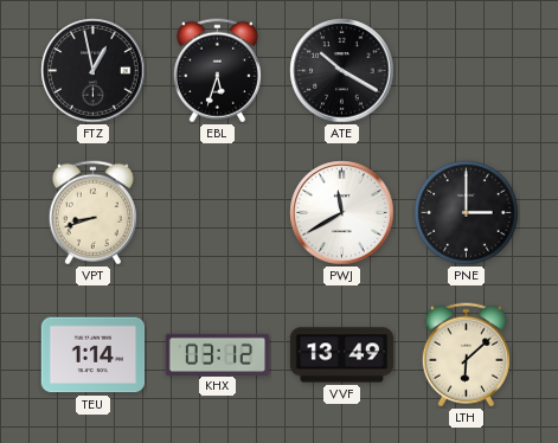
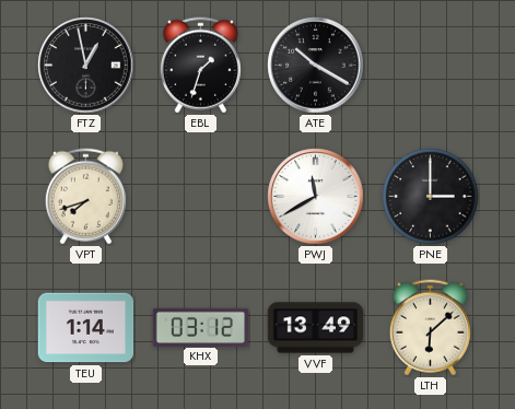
EBL: 5:33 -> 1:33
VPT: 8:42 -> 7:42
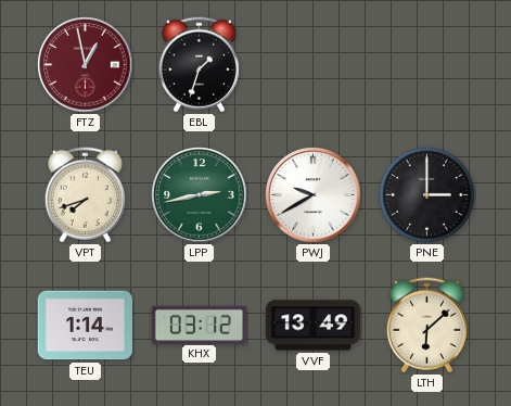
FTZ dial: black -> burgundy
ATE: 10:20 -> none
LPP: none -> 2:43
PWJ: 11:40 -> 9:40
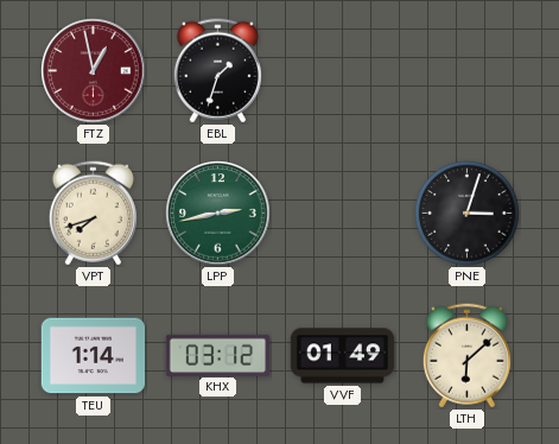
PWJ: 9:40 -> none
PNE: 3:00 -> 3:03
VVF: 13:49 -> 01:49
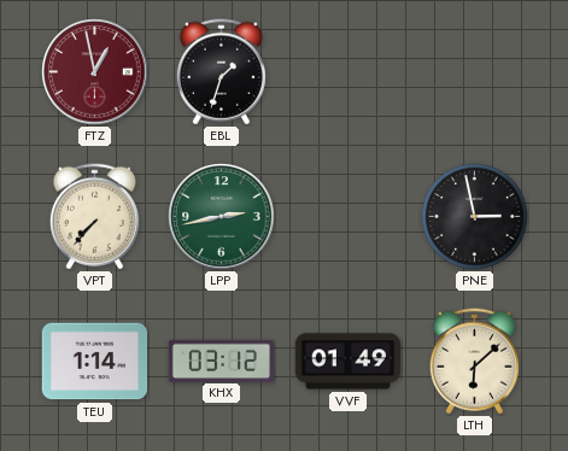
VPT: 7:42 -> 7:37
PNE: 3:03 -> 2:58
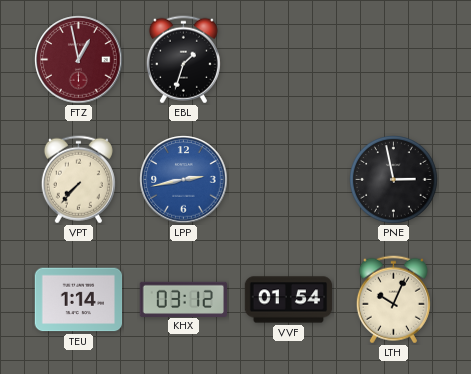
LPP dial: green -> blue
VVF: 01:49 -> 01:54
LTH: 6:08 -> 10:04
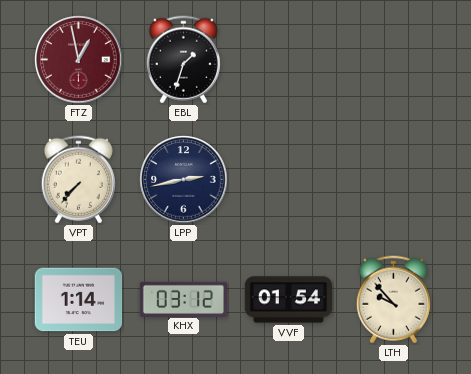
LPP dial: blue -> navy
PNE: 2:58 -> none
LTH: 10:04 -> 9:53
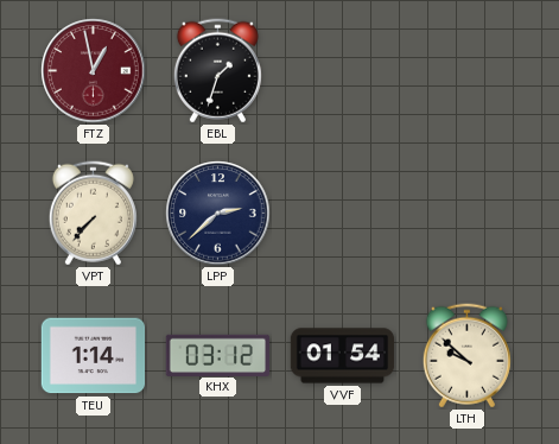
LPP: 2:43 -> 2:38
LTH: 9:53 -> 9:52
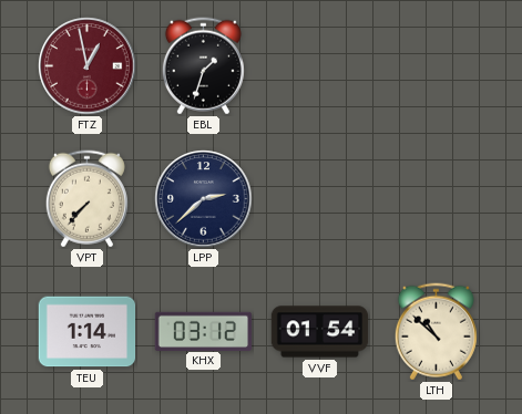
LTH: 9:52 -> 10:52
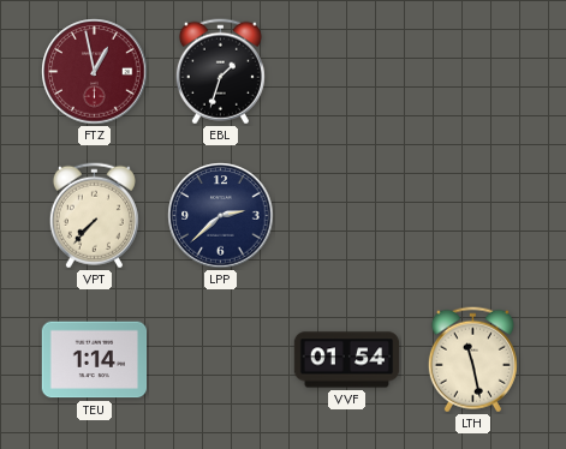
KHX: 03:12 -> none
LTH: 10:52 -> 11:28
